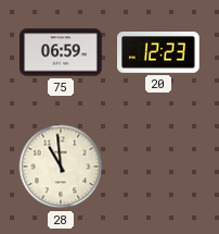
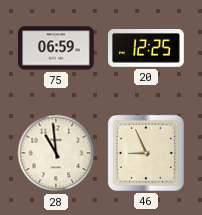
20: 12:23 -> 12:25
46: none -> 8:56
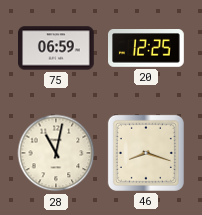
28: 10:59 -> 11:02
46: 8:56 -> 8:18
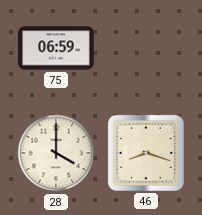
20: 12:25 -> none
28: 11:02 -> 4:00
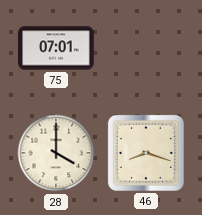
75: 06:59 -> 07:01
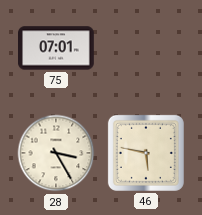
28: 4:00 -> 3:25
46: 8:18 -> 5:47
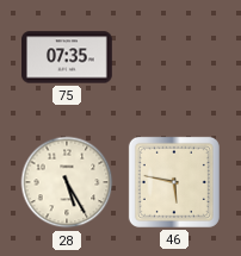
75: 07:01 -> 07:35
28: 3:25 -> 5:25
